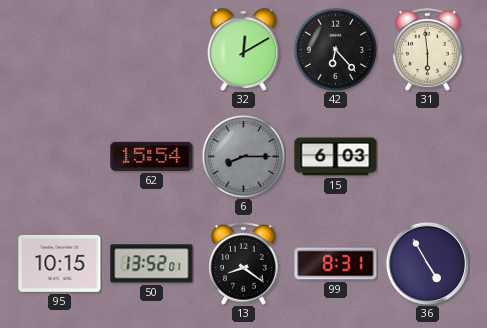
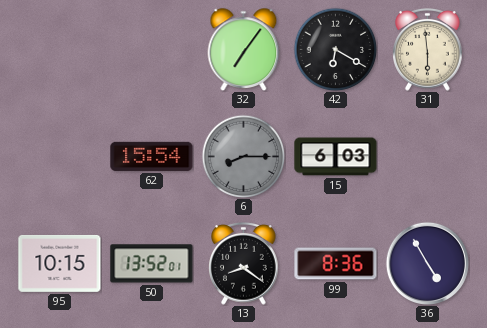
32: 12:10 -> 7:06
42: 6:23 -> 6:20
99: 8:31 -> 8:36
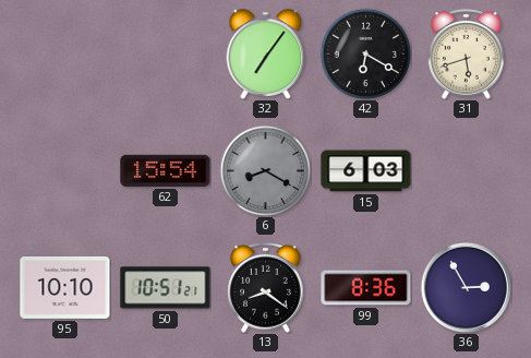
31: 5:59 -> 5:42
6: 8:15 -> 8:20
95: 10:15 -> 10:10
50: 13:52 -> 10:51
36: 4:55 -> 2:55
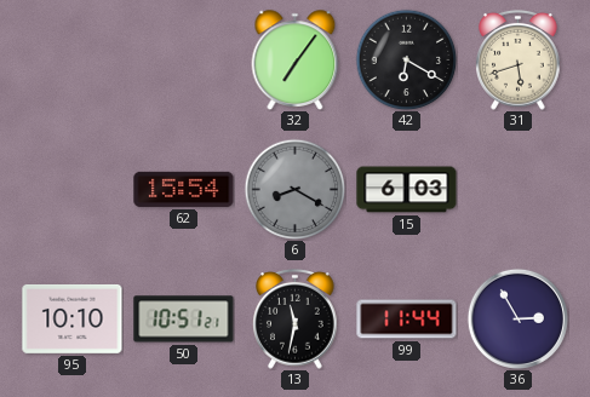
13: 8:21 -> 11:32
99: 8:36 -> 11:44
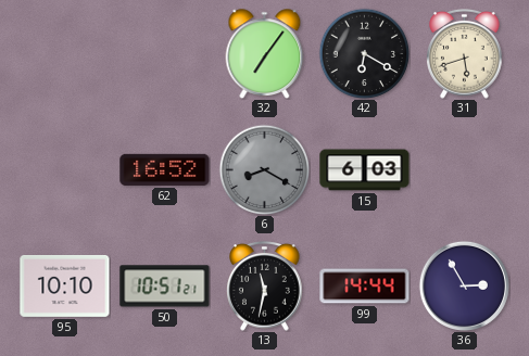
62: 15:54 -> 16:52
99: 11:44 -> 14:44
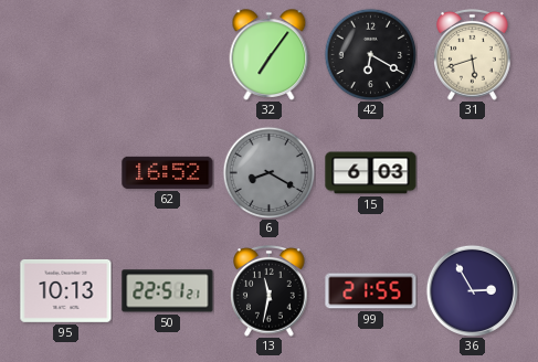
95: 10:10 -> 10:13
50: 10:51 -> 22:51
99: 14:44 -> 21:55
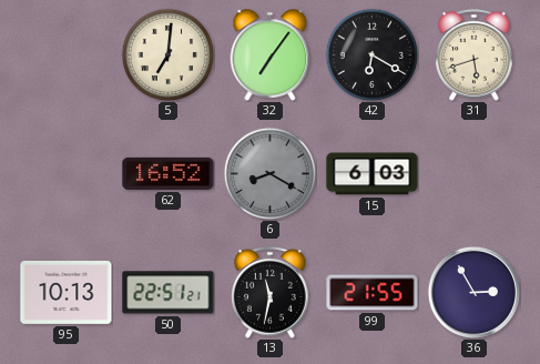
5: none -> 7:01
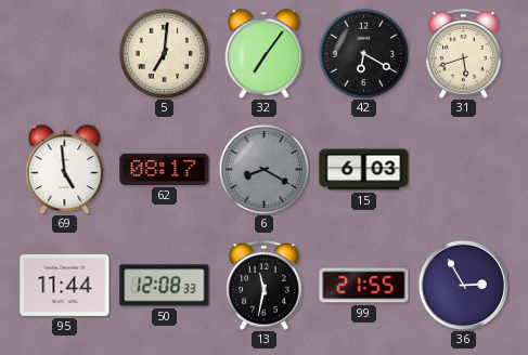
69: none -> 4:59
62: 16:52 -> 08:17
95: 10:13 -> 11:44
50: 22:51 -> 12:08
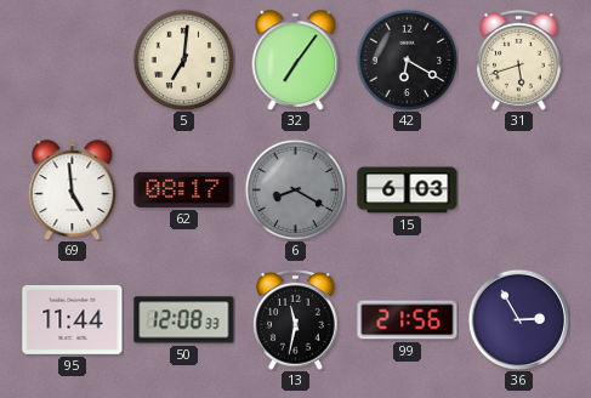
99: 21:55 -> 21:56
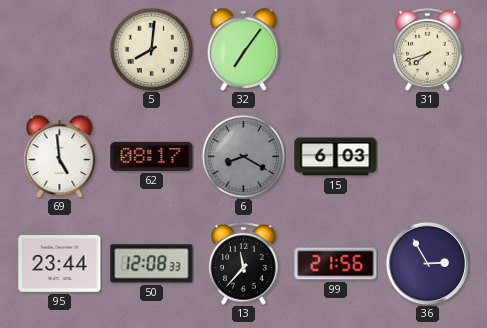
5: 7:01 -> 8:01
42: 6:20 -> none
31: 5:42 -> 7:42
95: 11:44 -> 23:44
13: 11:32 -> 11:37
